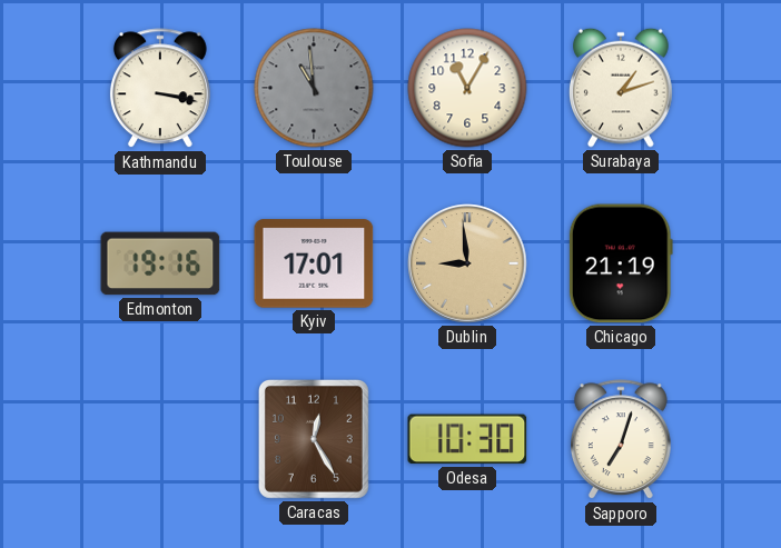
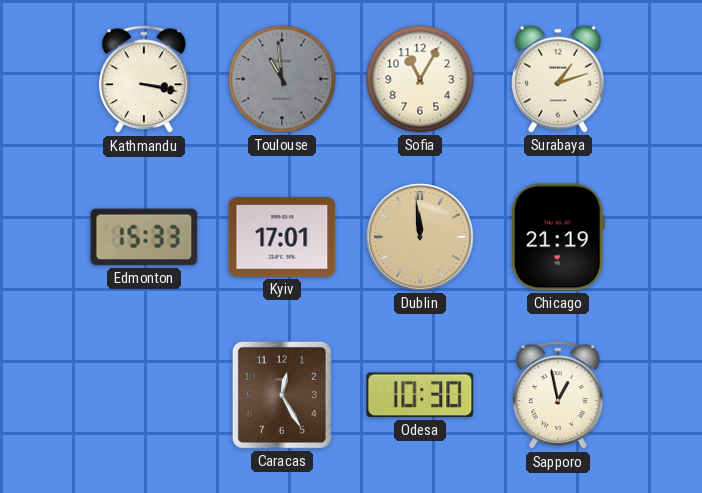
Edmonton: 19:16 -> 15:33
Dublin: 8:59 -> 11:59
Sapporo: 7:03 -> 12:58
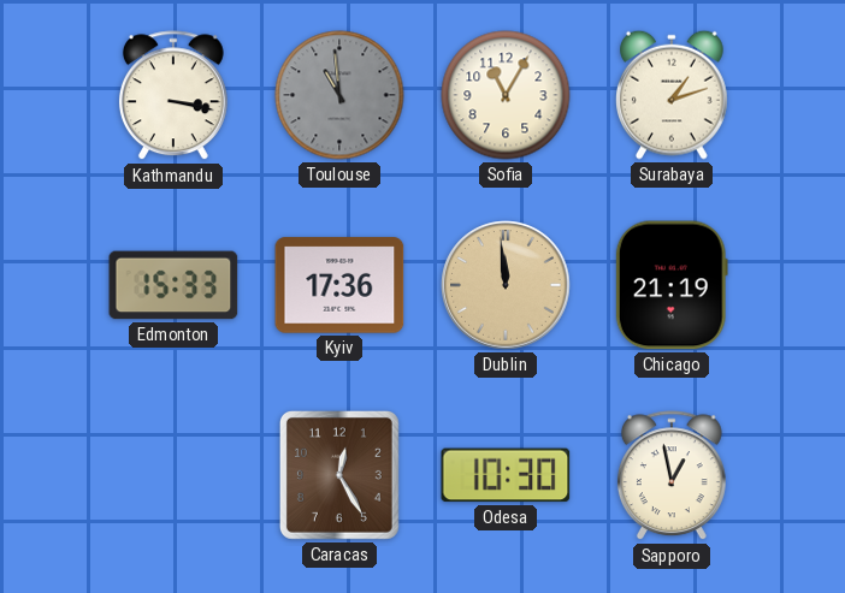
Kyiv: 17:01 -> 17:36
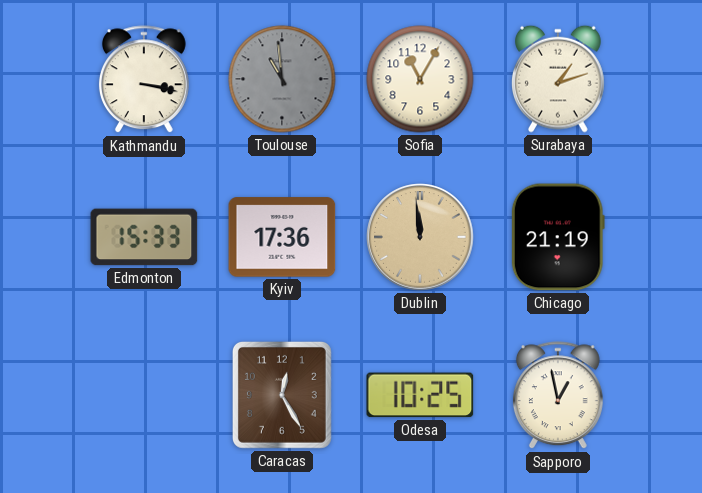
Odesa: 10:30 -> 10:25
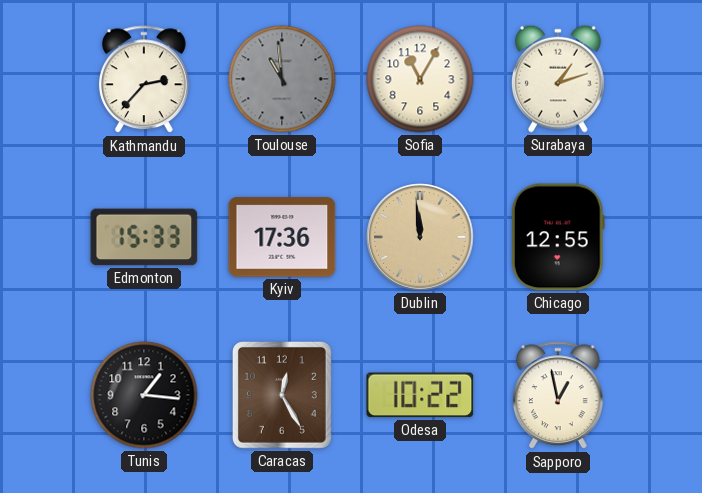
Kathmandu: 3:17 -> 2:37
Chicago: 21:19 -> 12:55
Tunis: none -> 1:16
Odesa: 10:25 -> 10:22
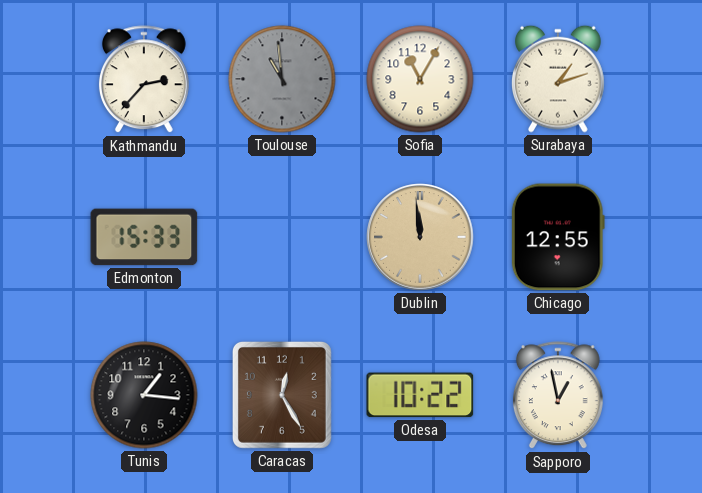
Kyiv: 17:36 -> none
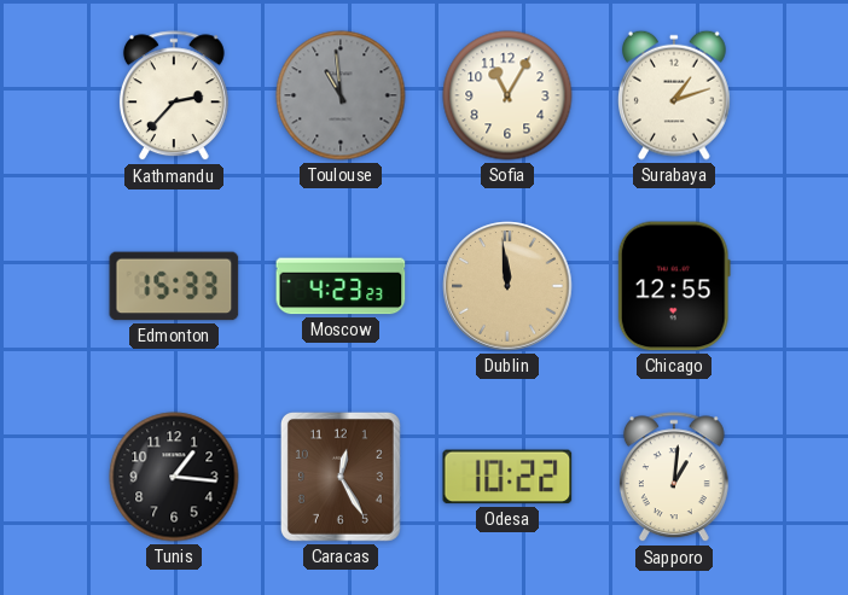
Moscow: none -> 4:23
Sapporo: 12:58 -> 1:01
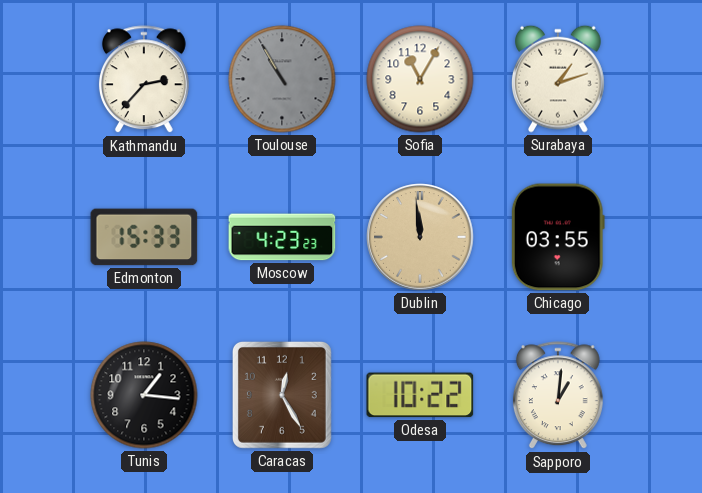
Toulouse: 10:59 -> 10:55
Chicago: 12:55 -> 03:55
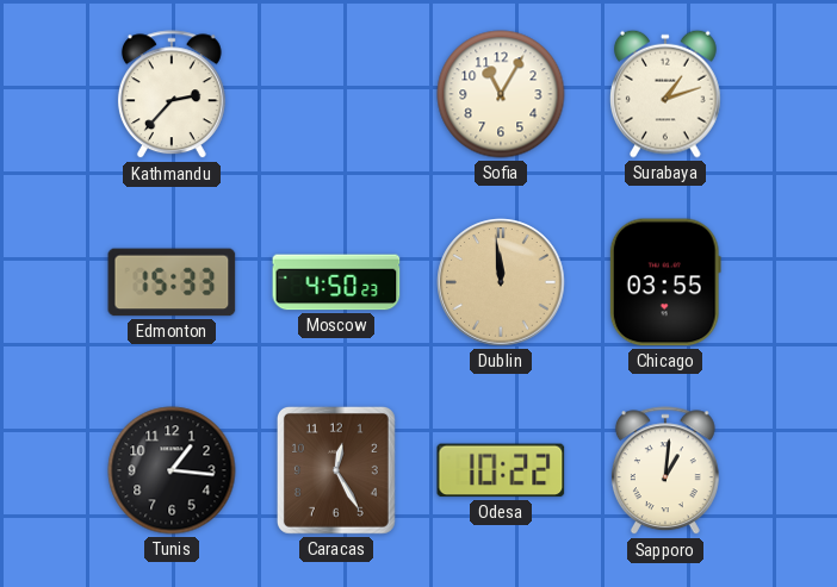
Toulouse: 10:55 -> none
Moscow: 4:23 -> 4:50
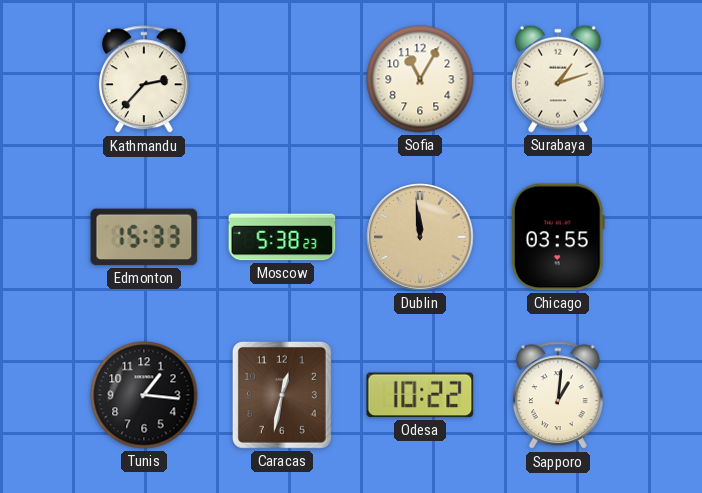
Moscow: 4:50 -> 5:38
Caracas: 12:25 -> 12:32
